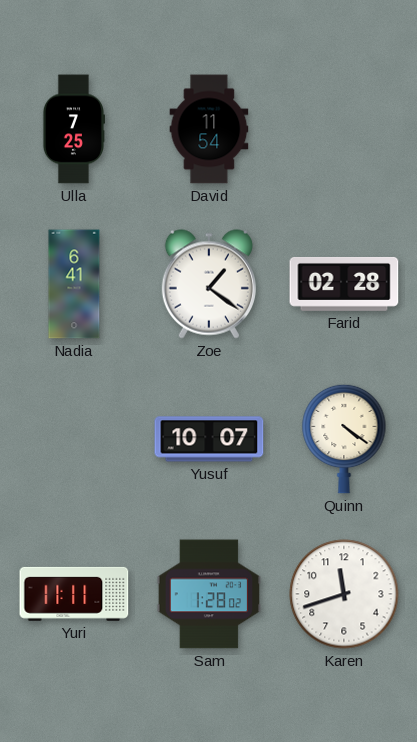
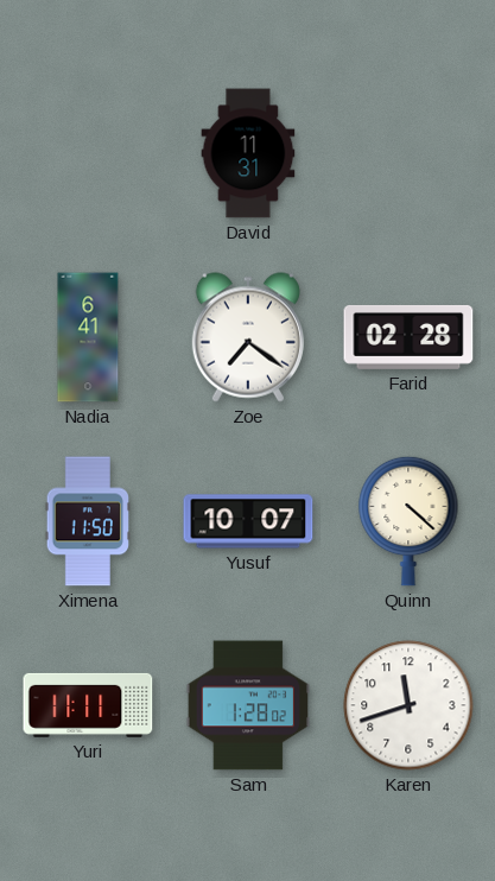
Ulla: 7:25 -> none
David: 11:54 -> 11:31
Zoe: 1:21 -> 7:21
Ximena: none -> 11:50
Quinn: 4:21 -> 4:22
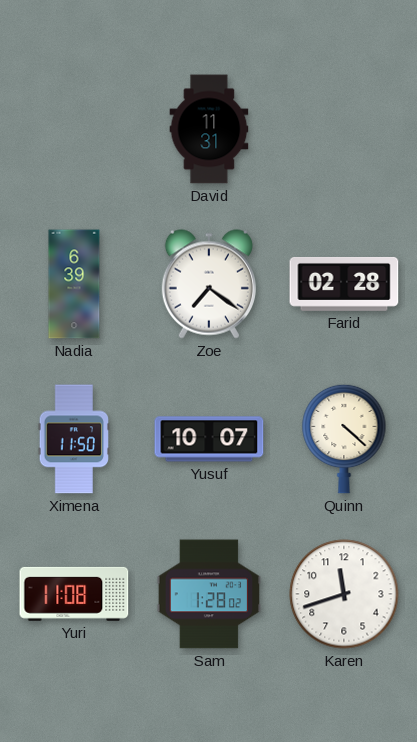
Nadia: 6:41 -> 6:39
Yuri: 11:11 -> 11:08
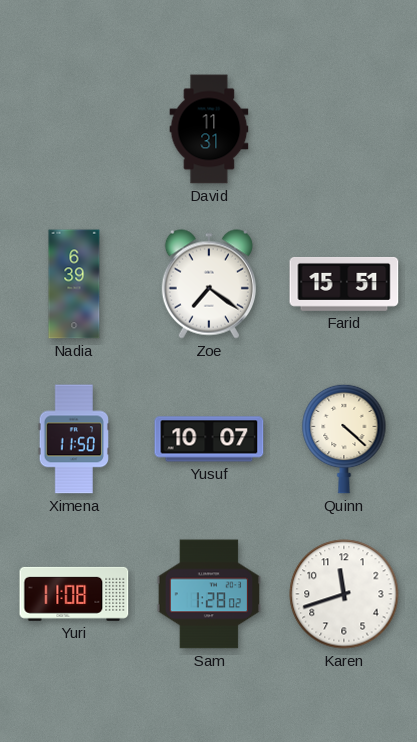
Farid: 02:28 -> 15:51
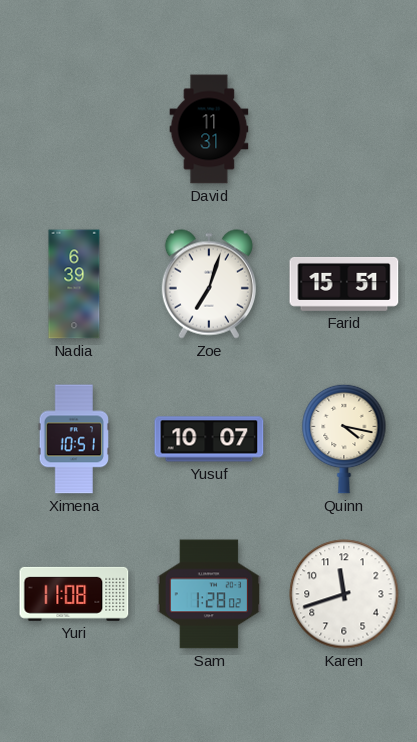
Zoe: 7:21 -> 7:03
Ximena: 11:50 -> 10:51
Quinn: 4:22 -> 4:17
